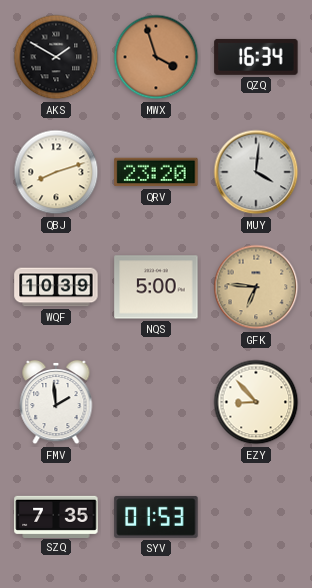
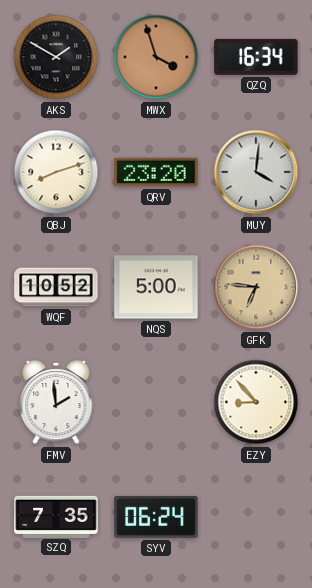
WQF: 10:39 -> 10:52
SYV: 01:53 -> 06:24
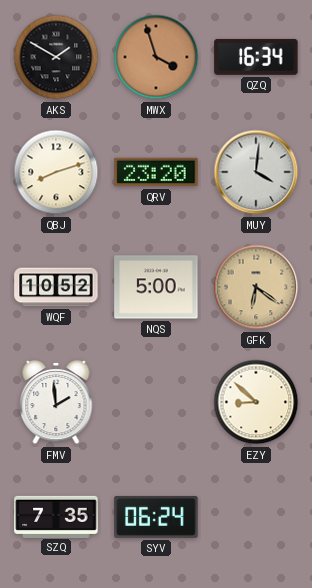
GFK: 6:46 -> 6:21
EZY: 8:53 -> 8:52
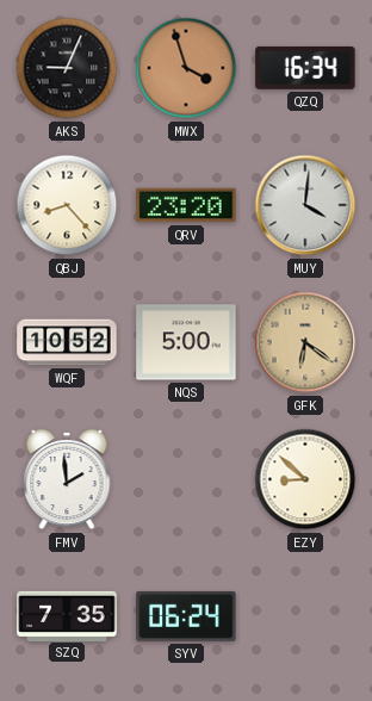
AKS: 1:50 -> 9:04
QBJ: 8:12 -> 8:23
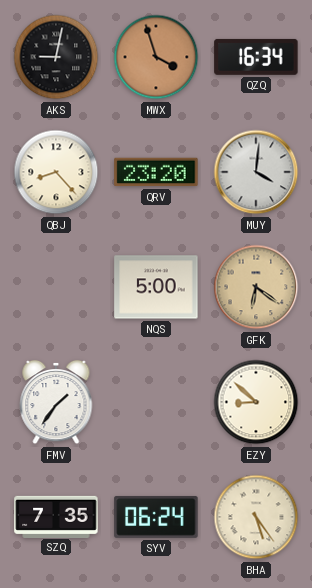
AKS: 9:04 -> 9:02
WQF: 10:52 -> none
FMV: 1:59 -> 1:36
BHA: none -> 5:24
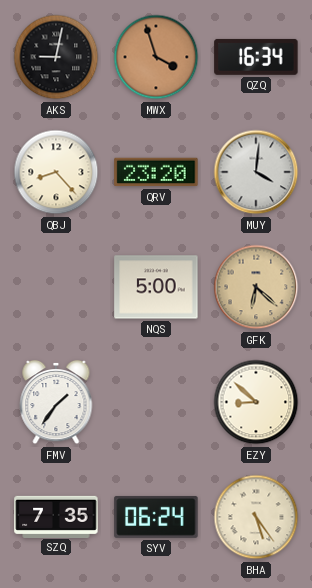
GFK: 6:21 -> 6:22
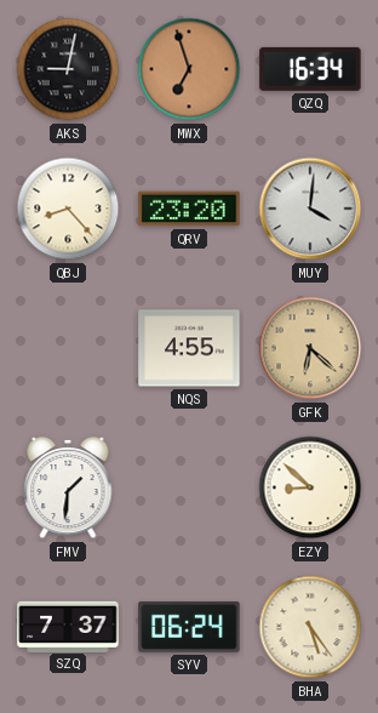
MWX: 3:57 -> 6:57
NQS: 5:00 -> 4:55
FMV: 1:36 -> 1:31
SZQ: 7:35 -> 7:37
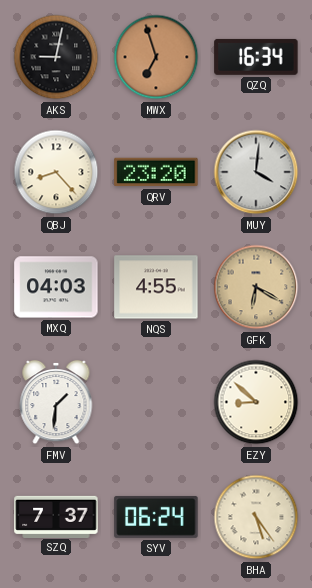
MXQ: none -> 04:03
GFK: 6:22 -> 6:20
